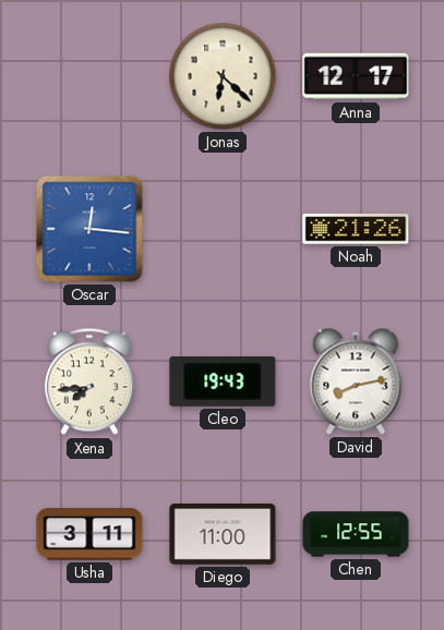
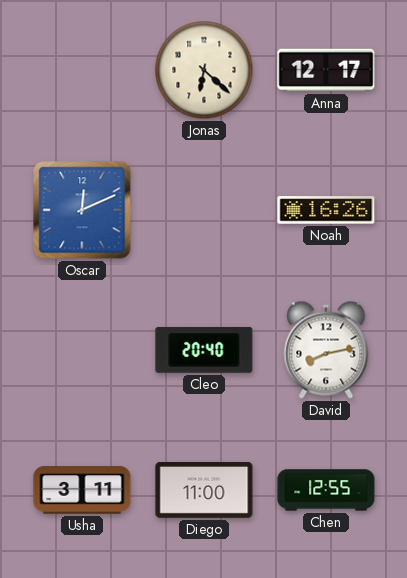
Oscar: 12:16 -> 12:11
Noah: 21:26 -> 16:26
Xena: 7:44 -> none
Cleo: 19:43 -> 20:40
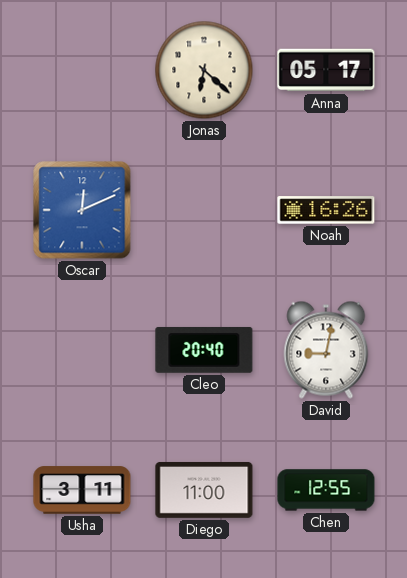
Anna: 12:17 -> 05:17
David: 8:13 -> 9:02
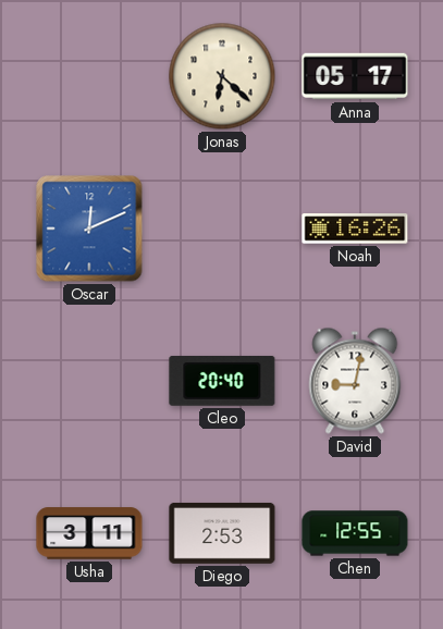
Diego: 11:00 -> 2:53
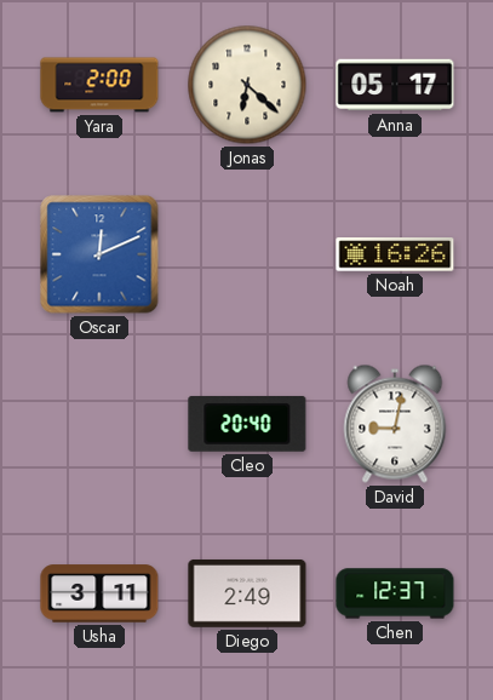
Yara: none -> 2:00
Diego: 2:53 -> 2:49
Chen: 12:55 -> 12:37
